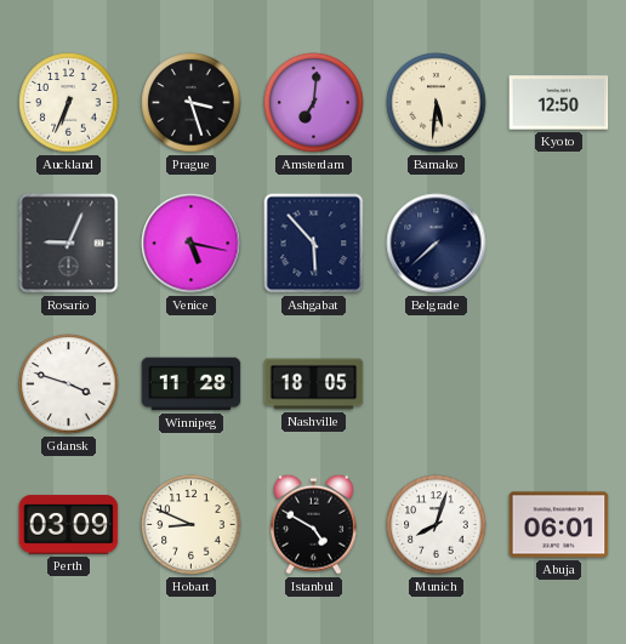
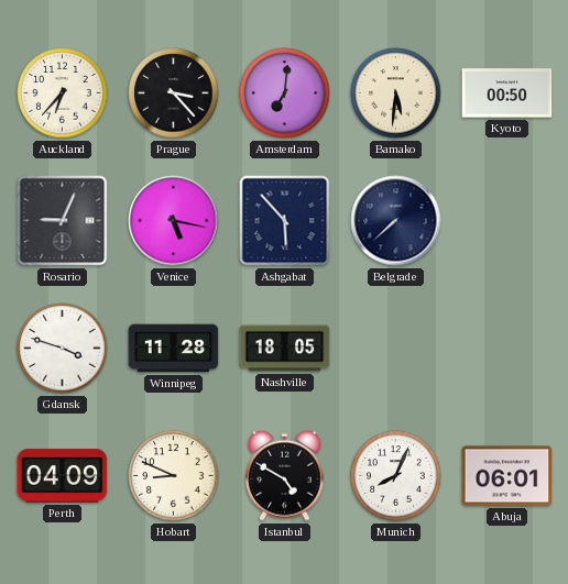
Auckland: 6:34 -> 6:37
Prague: 3:27 -> 3:23
Kyoto: 12:50 -> 00:50
Perth: 03:09 -> 04:09
Munich: 8:03 -> 8:04
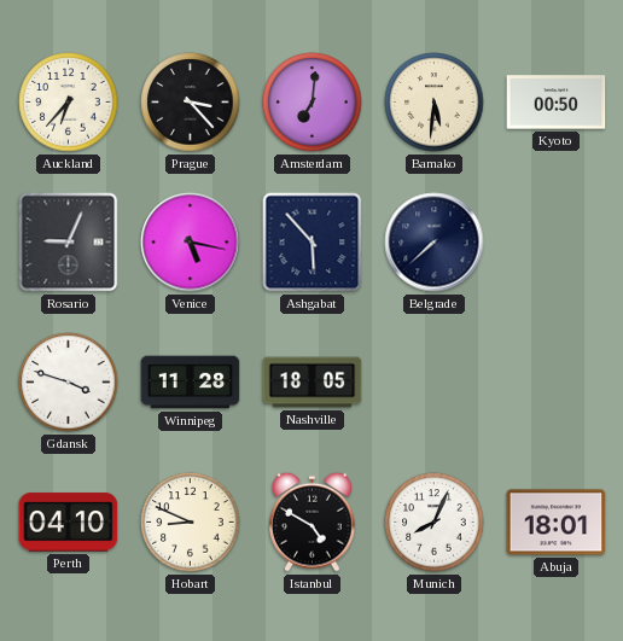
Perth: 04:09 -> 04:10
Abuja: 06:01 -> 18:01
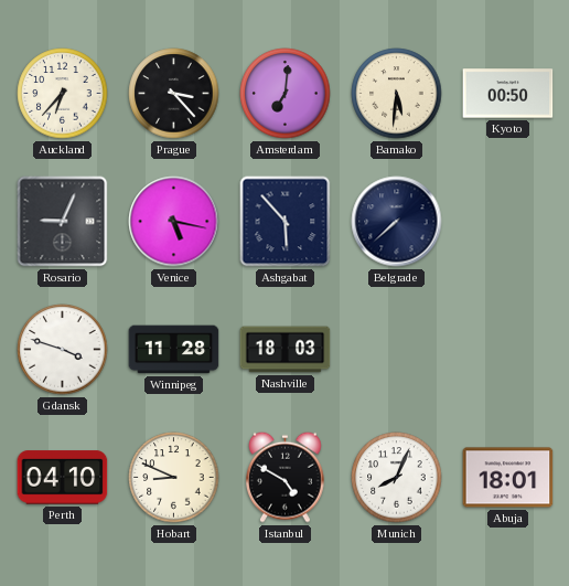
Nashville: 18:05 -> 18:03
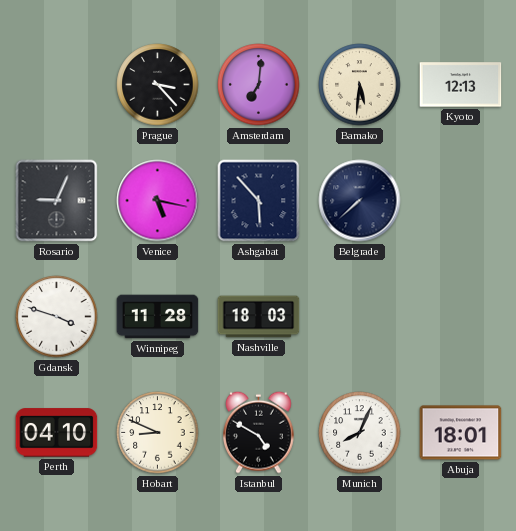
Auckland: 6:37 -> none
Kyoto: 00:50 -> 12:13
